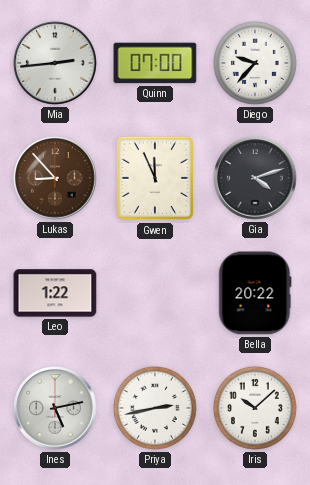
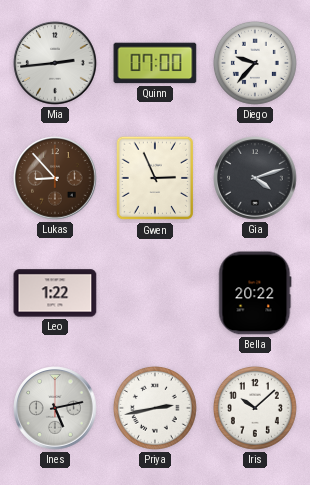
Gwen: 11:56 -> 2:56
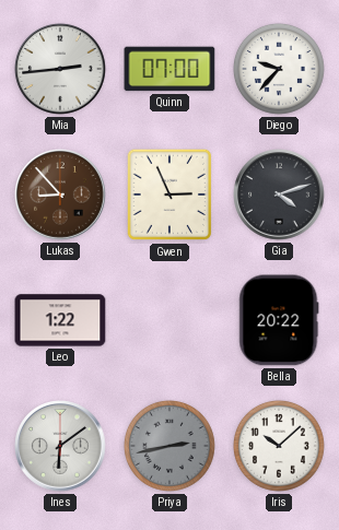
Ines: 5:13 -> 6:09
Priya dial: white -> grey
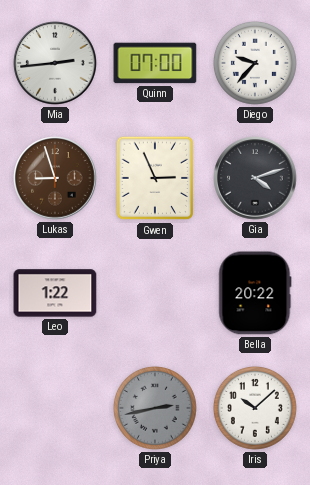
Lukas: 8:53 -> 8:57
Ines: 6:09 -> none
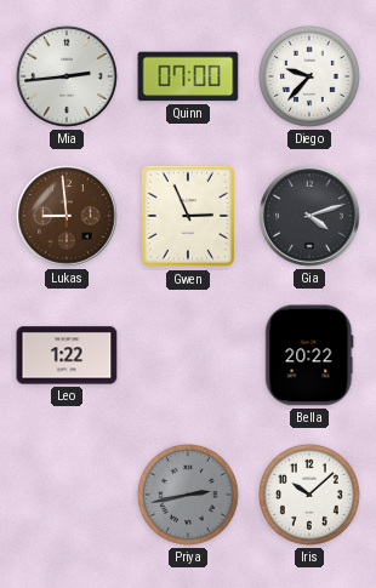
Lukas: 8:57 -> 8:59
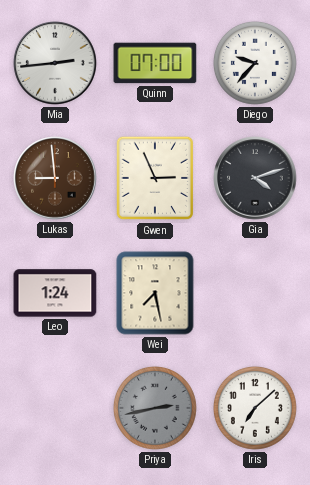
Leo: 1:22 -> 1:24
Wei: none -> 7:28
Bella: 20:22 -> none
Iris: 10:08 -> 7:08
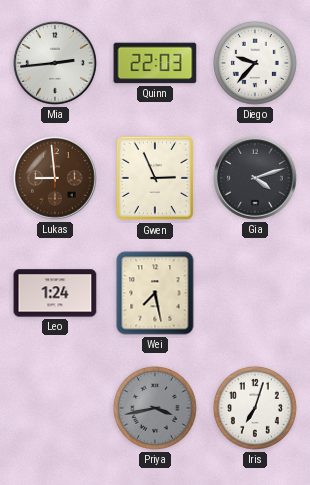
Quinn: 07:00 -> 22:03
Priya: 2:43 -> 3:43
Iris: 7:08 -> 7:03
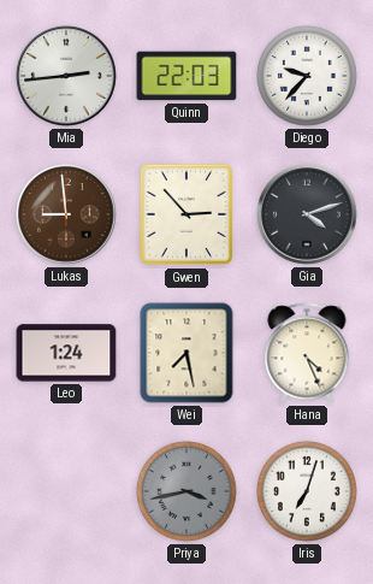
Gwen: 2:56 -> 2:53
Hana: none -> 4:26
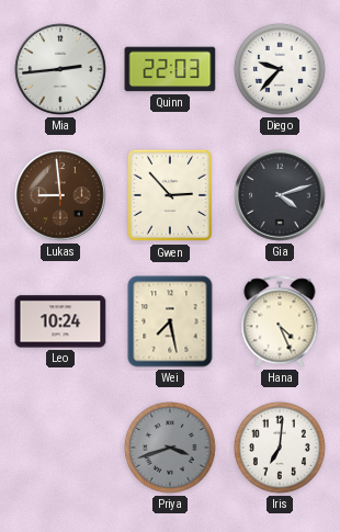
Leo: 1:24 -> 10:24
Priya: 3:43 -> 3:42
Iris: 7:03 -> 7:01
